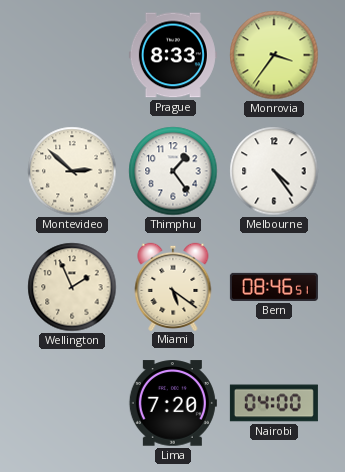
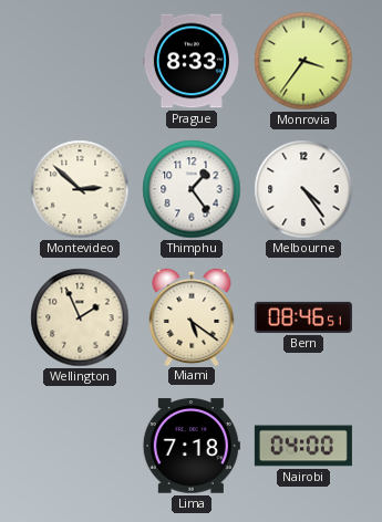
Lima: 7:20 -> 7:18
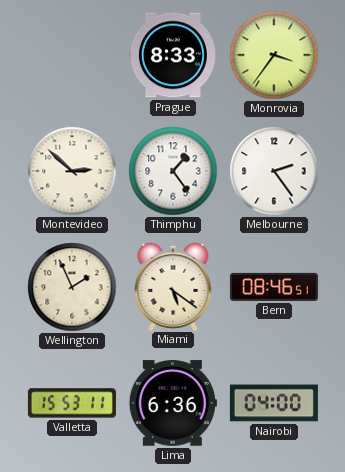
Melbourne: 4:24 -> 2:24
Valletta: none -> 15:53
Lima: 7:18 -> 6:36
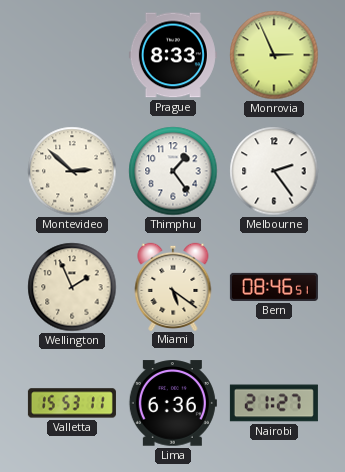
Monrovia: 3:36 -> 2:56
Nairobi: 04:00 -> 21:27
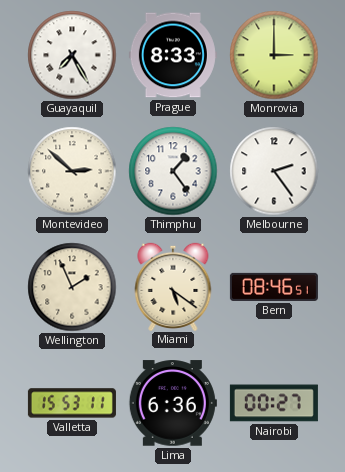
Guayaquil: none -> 7:25
Monrovia: 2:56 -> 3:00
Nairobi: 21:27 -> 00:27
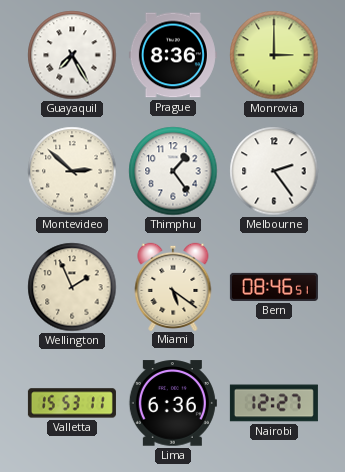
Prague: 8:33 -> 8:36
Nairobi: 00:27 -> 12:27
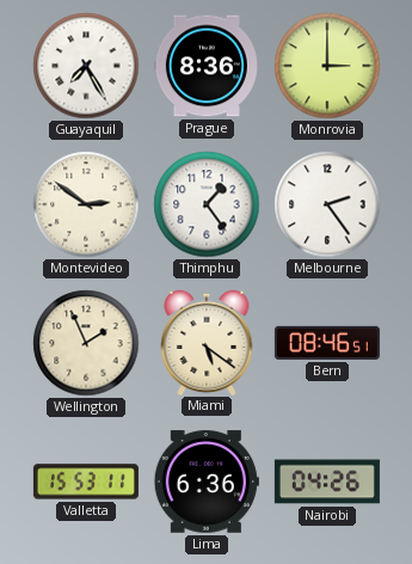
Montevideo: 2:52 -> 2:51
Nairobi: 12:27 -> 04:26
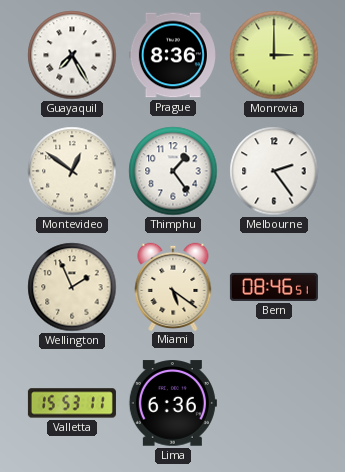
Montevideo: 2:51 -> 12:51
Nairobi: 04:26 -> none
